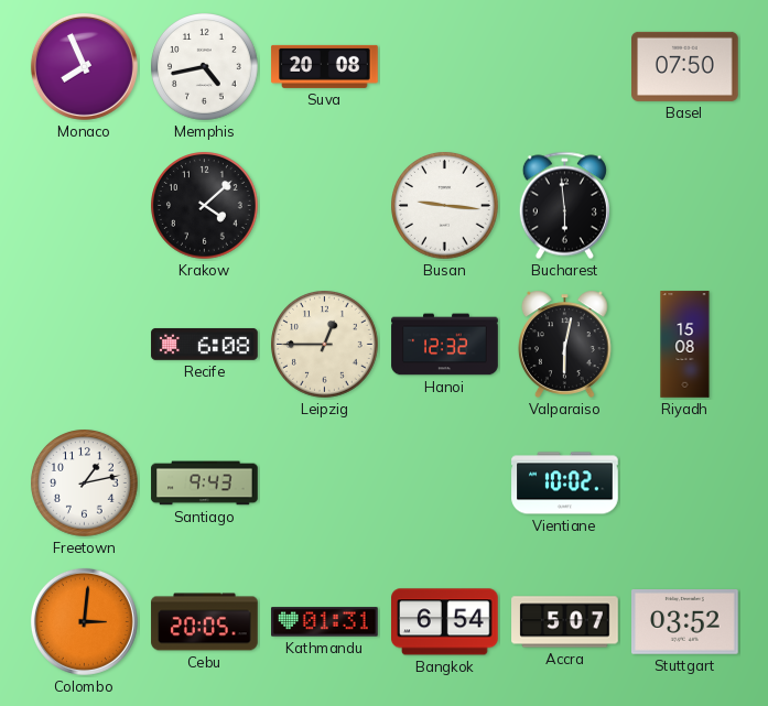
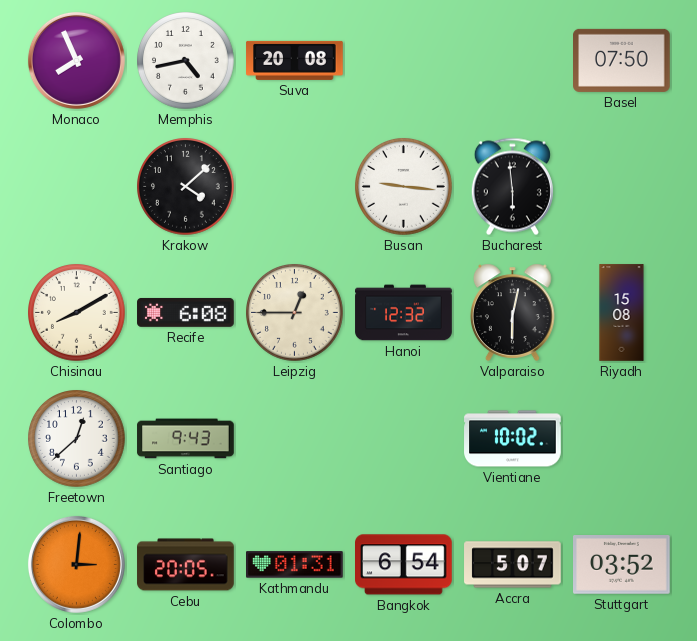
Chisinau: none -> 8:10
Freetown: 1:13 -> 12:38
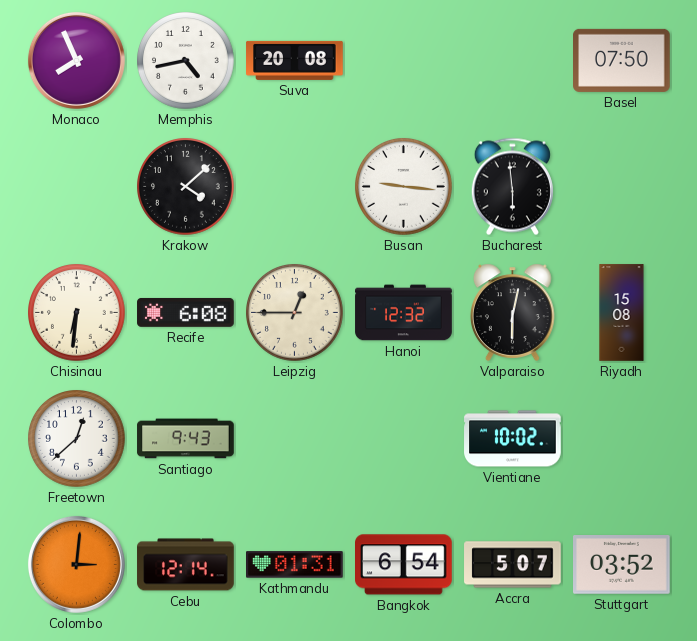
Chisinau: 8:10 -> 6:31
Cebu: 20:05 -> 12:14
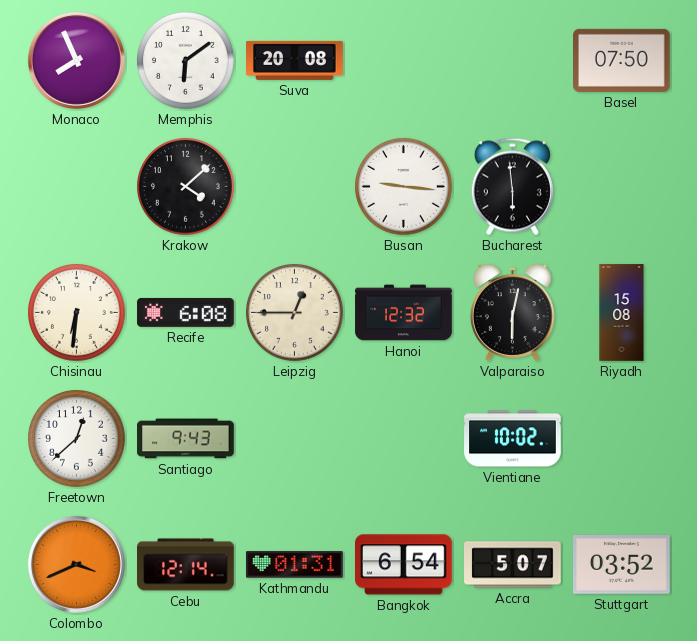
Memphis: 4:43 -> 6:09
Colombo: 3:01 -> 3:41
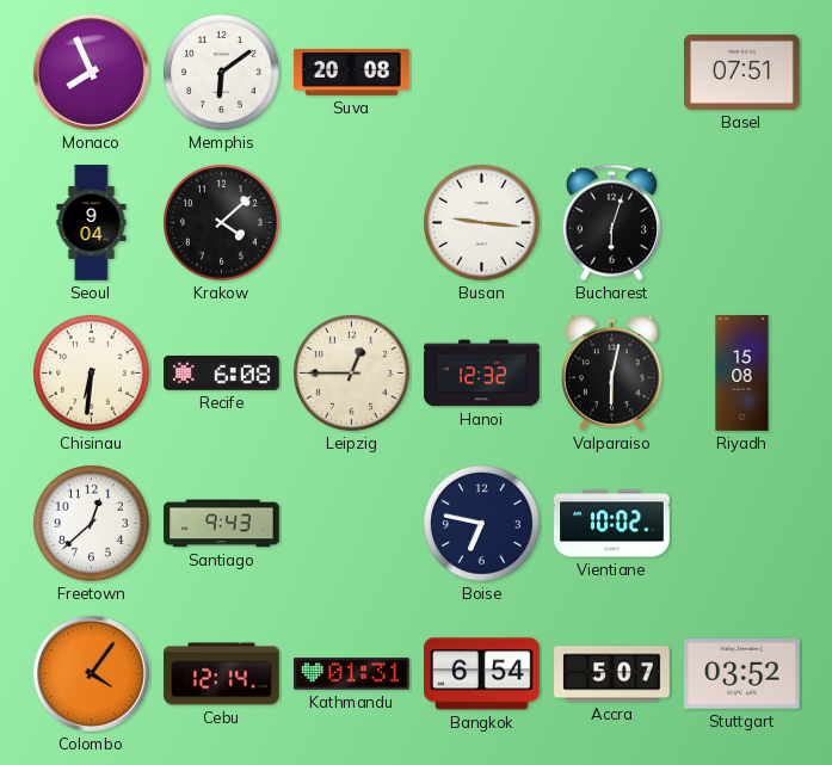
Basel: 07:50 -> 07:51
Seoul: none -> 9:04
Bucharest: 5:59 -> 6:03
Boise: none -> 6:47
Colombo: 3:41 -> 4:06
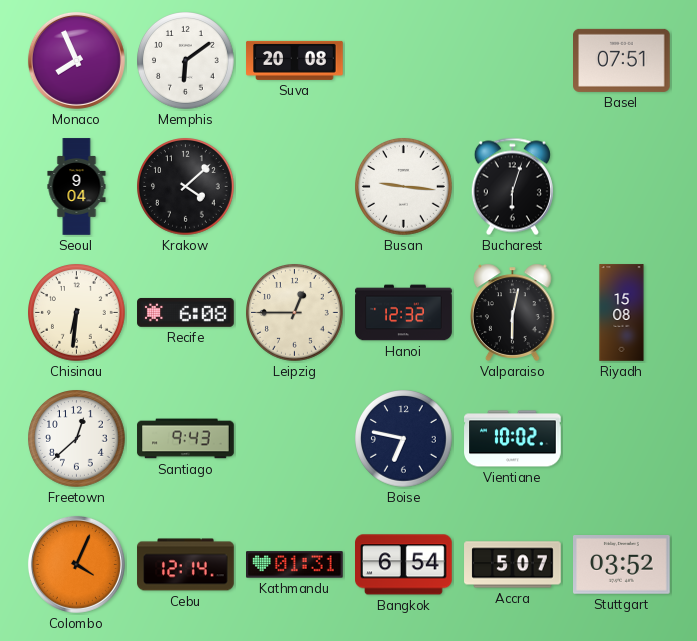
Colombo: 4:06 -> 4:04
